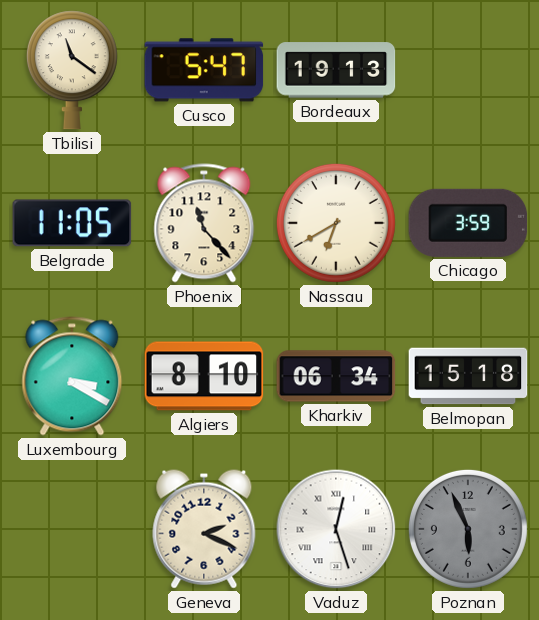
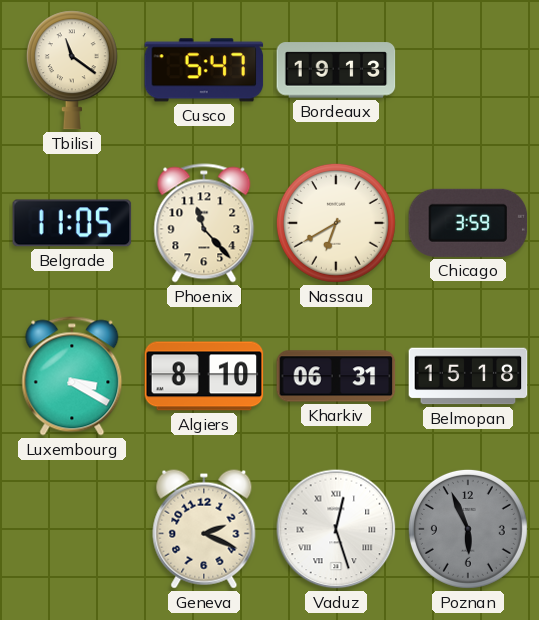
Kharkiv: 06:34 -> 06:31
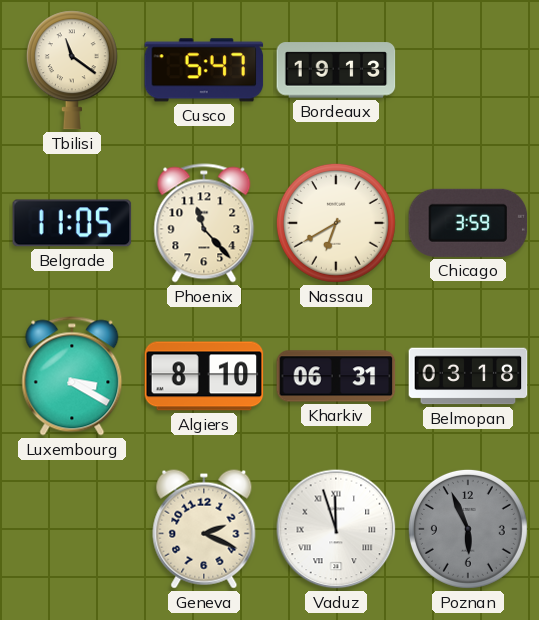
Belmopan: 15:18 -> 03:18
Vaduz: 12:27 -> 11:57
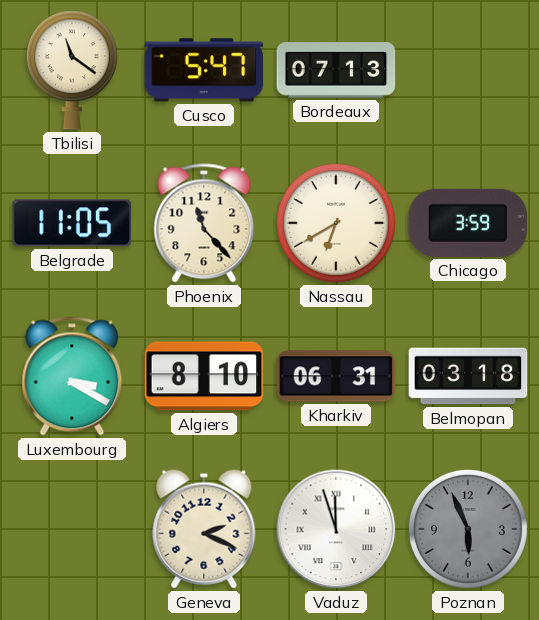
Bordeaux: 19:13 -> 07:13
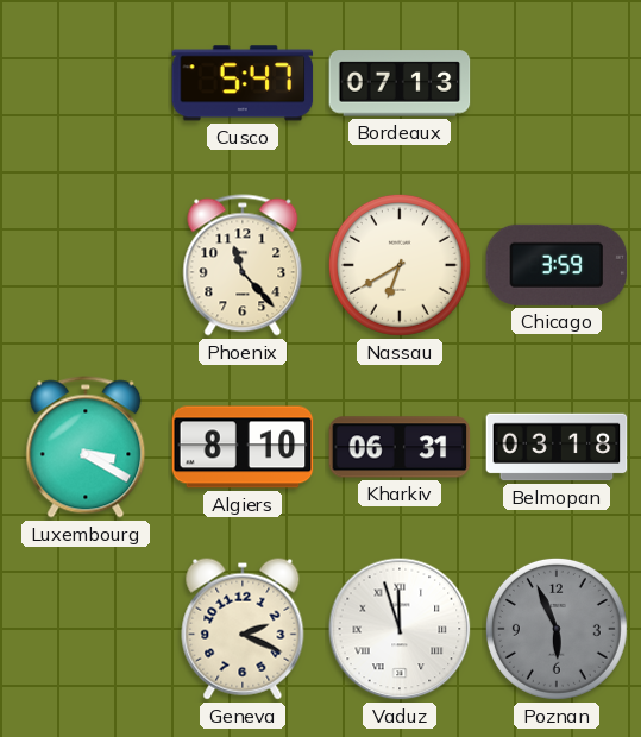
Tbilisi: 11:21 -> none
Belgrade: 11:05 -> none
